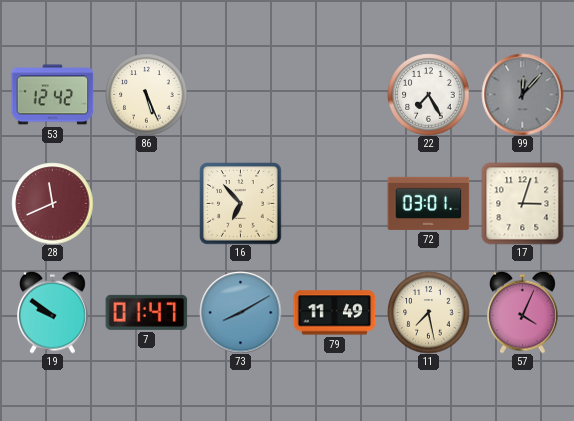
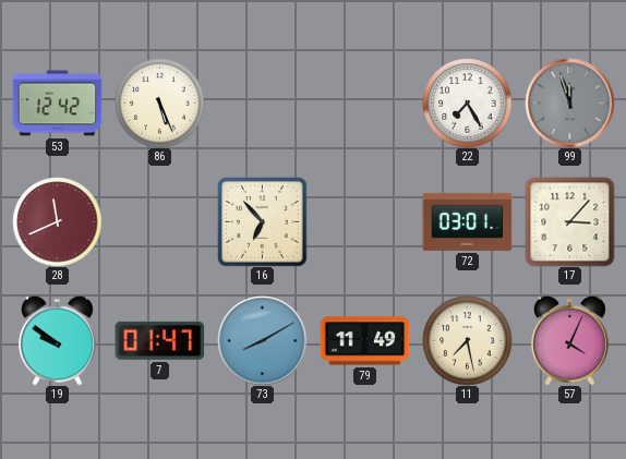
99: 12:07 -> 11:57
17: 3:03 -> 3:07
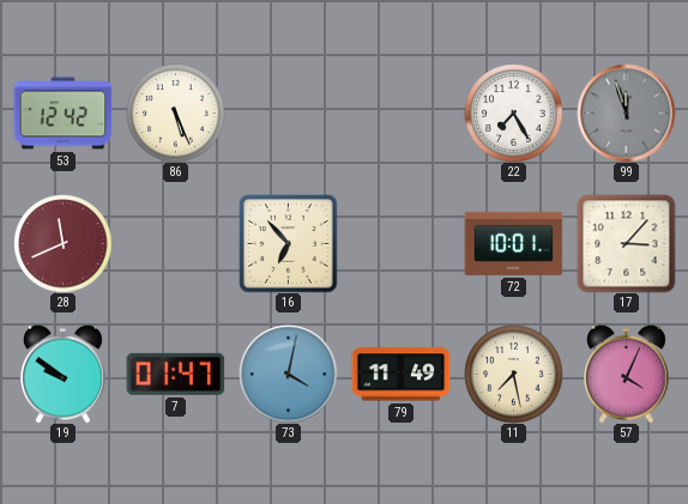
72: 03:01 -> 10:01
73: 8:10 -> 4:02
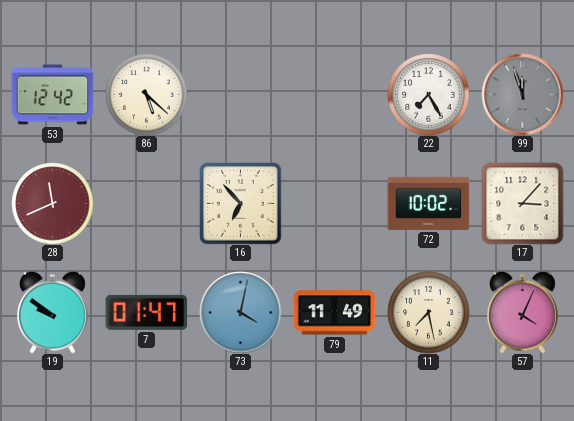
86: 5:26 -> 5:22
72: 10:01 -> 10:02
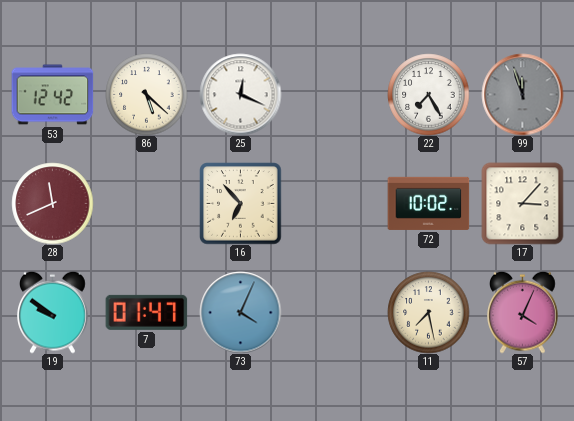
25: none -> 12:19
73: 4:02 -> 4:04
79: 11:49 -> none
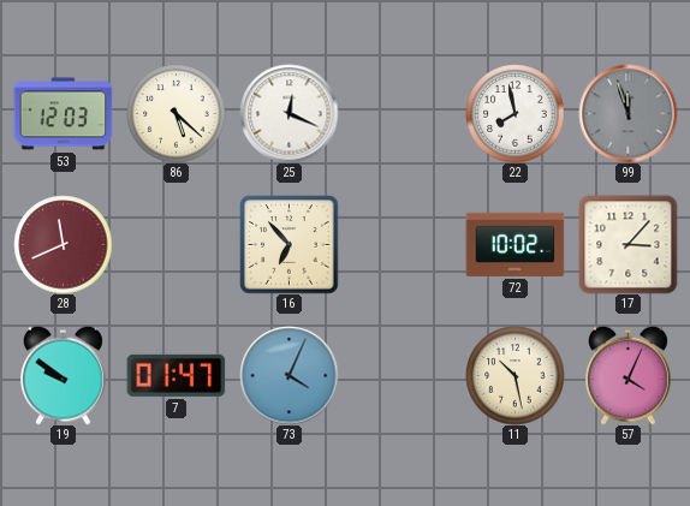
53: 12:42 -> 12:03
22: 7:25 -> 7:58
11: 7:28 -> 10:28
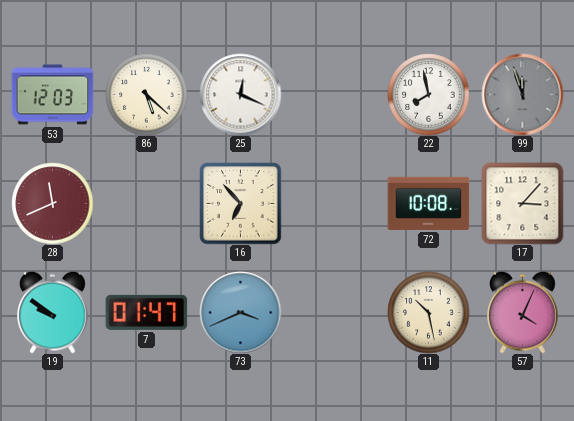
72: 10:02 -> 10:08
73: 4:04 -> 3:41
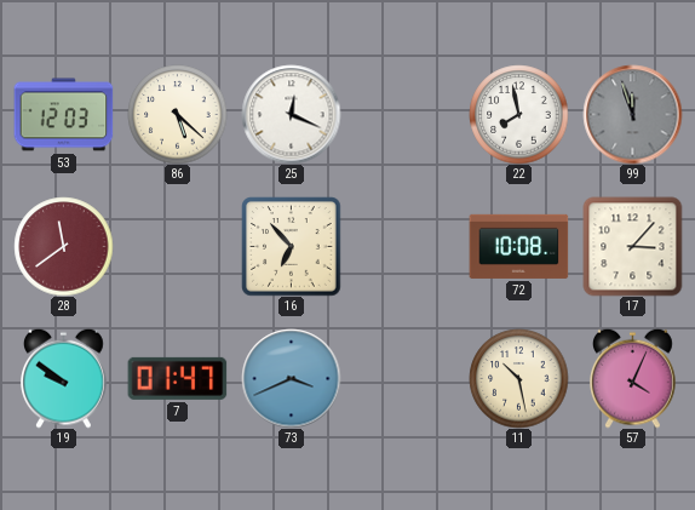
28: 11:41 -> 11:39
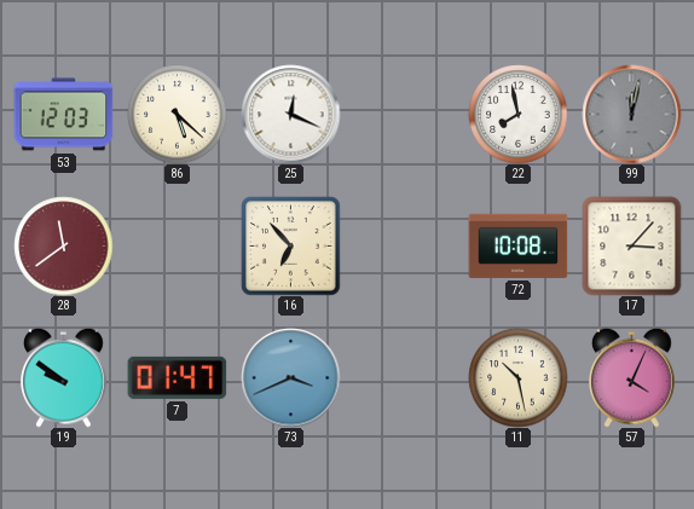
99: 11:57 -> 12:02
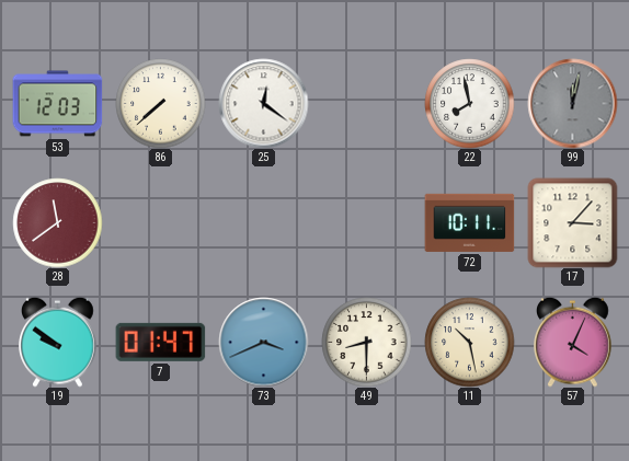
86: 5:22 -> 7:38
25: 12:19 -> 12:21
16: 6:53 -> none
72: 10:08 -> 10:11
49: none -> 8:30
